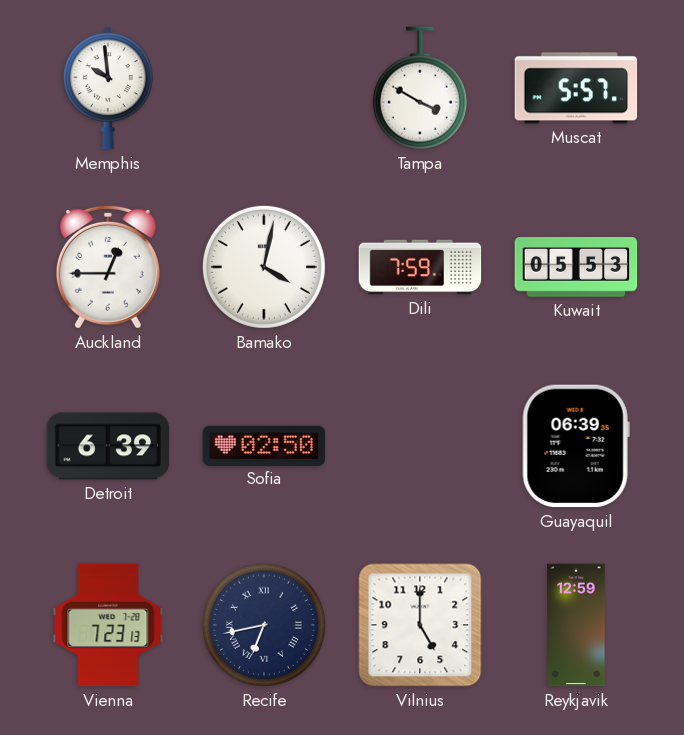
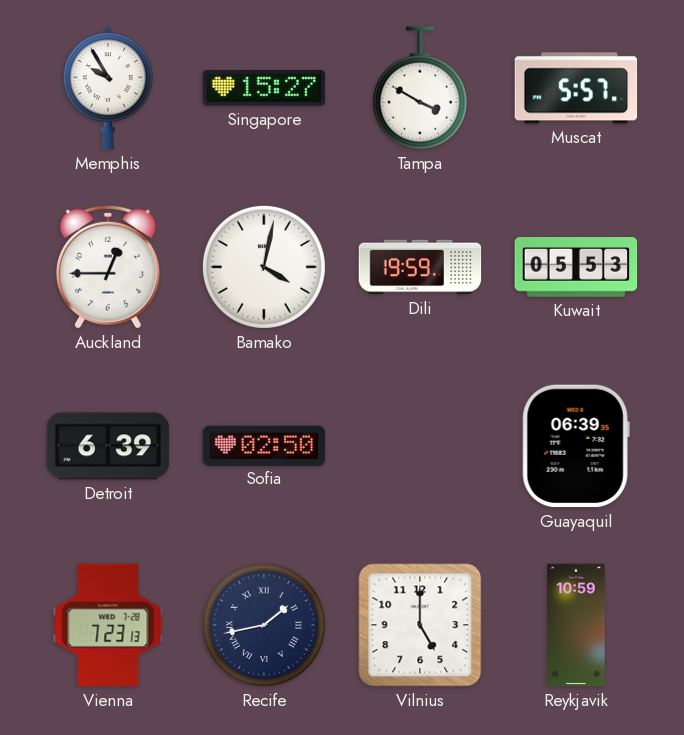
Memphis: 9:59 -> 9:55
Singapore: none -> 15:27
Dili: 7:59 -> 19:59
Recife: 6:43 -> 1:43
Reykjavik: 12:59 -> 10:59
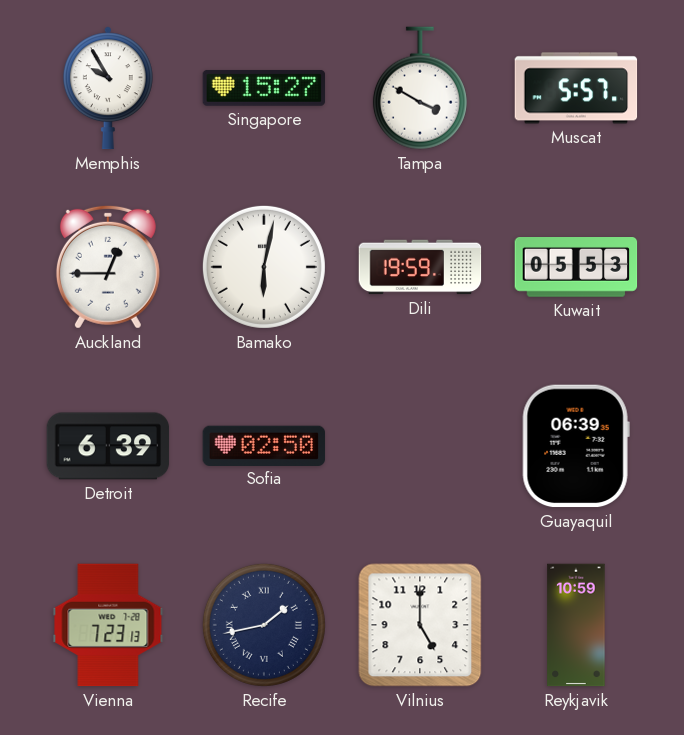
Bamako: 4:02 -> 6:02
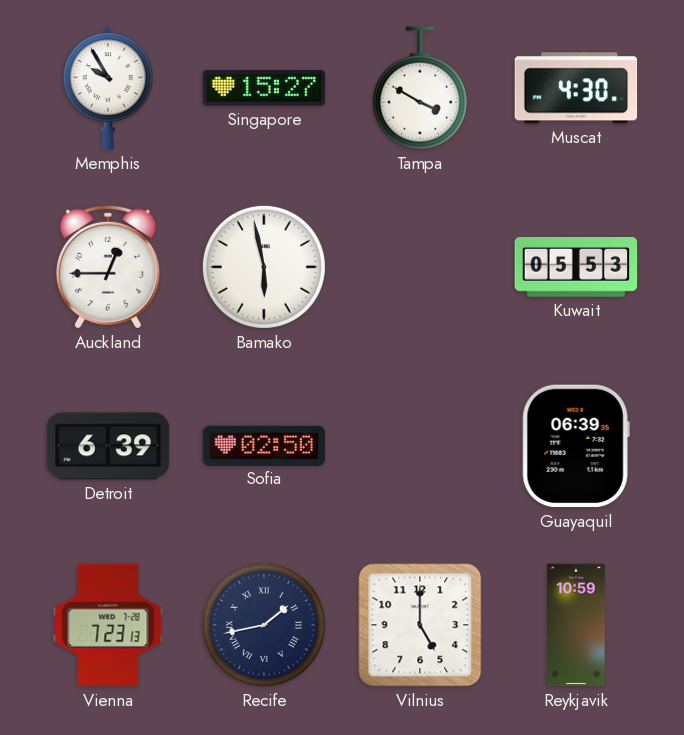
Muscat: 5:57 -> 4:30
Bamako: 6:02 -> 5:58
Dili: 19:59 -> none
